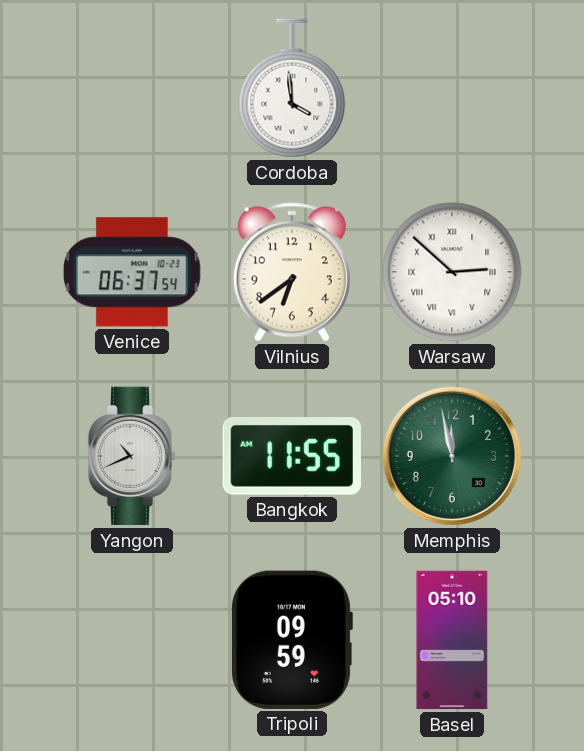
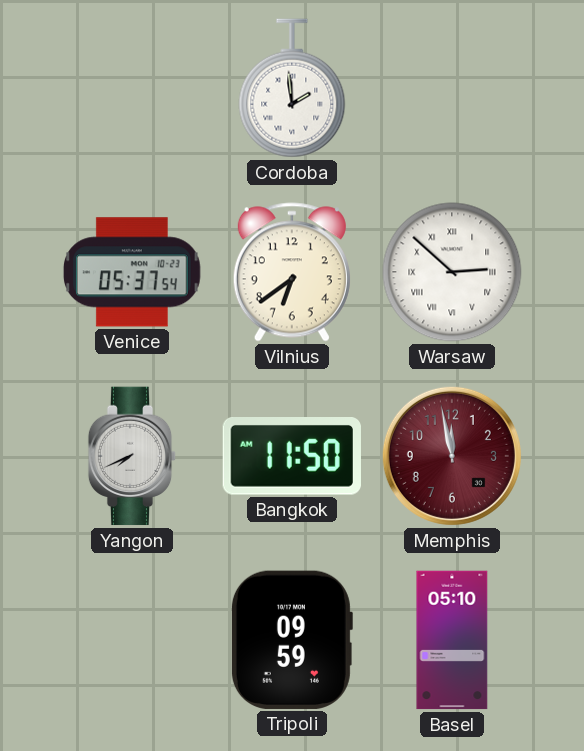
Cordoba: 3:59 -> 1:59
Venice: 06:37 -> 05:37
Yangon: 10:41 -> 7:41
Bangkok: 11:55 -> 11:50
Memphis dial: green -> burgundy
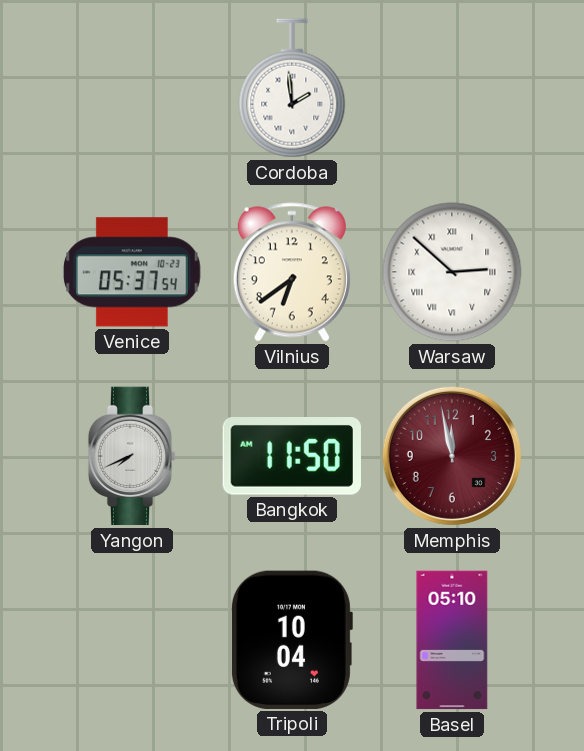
Tripoli: 09:59 -> 10:04
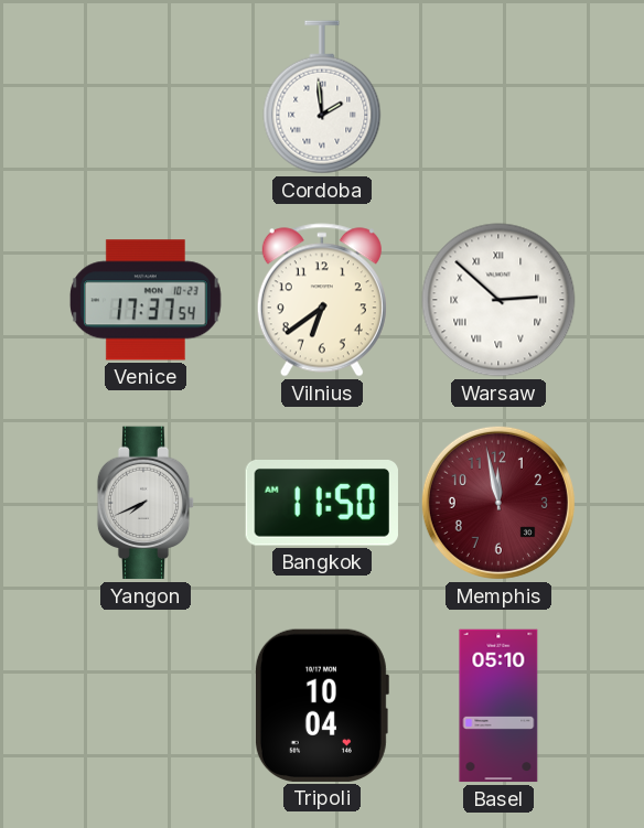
Venice: 05:37 -> 17:37
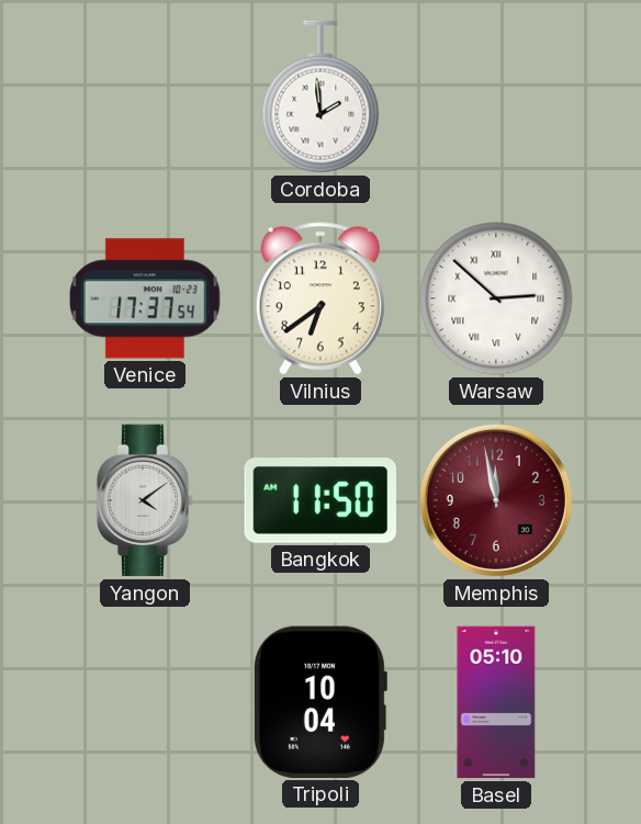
Yangon: 7:41 -> 4:09
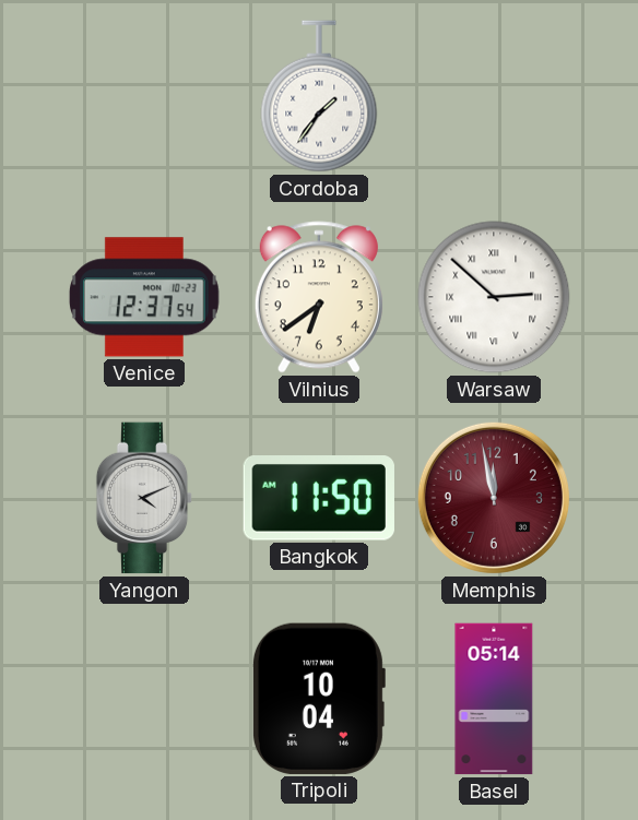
Cordoba: 1:59 -> 1:36
Venice: 17:37 -> 12:37
Yangon: 4:09 -> 4:11
Basel: 05:10 -> 05:14
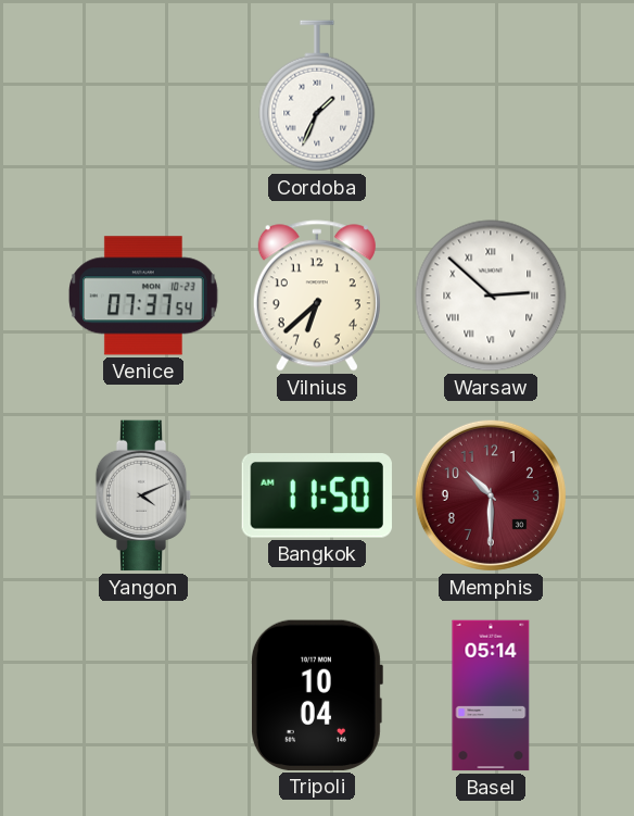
Cordoba: 1:36 -> 1:34
Venice: 12:37 -> 07:37
Vilnius: 6:39 -> 6:38
Memphis: 11:58 -> 10:30
